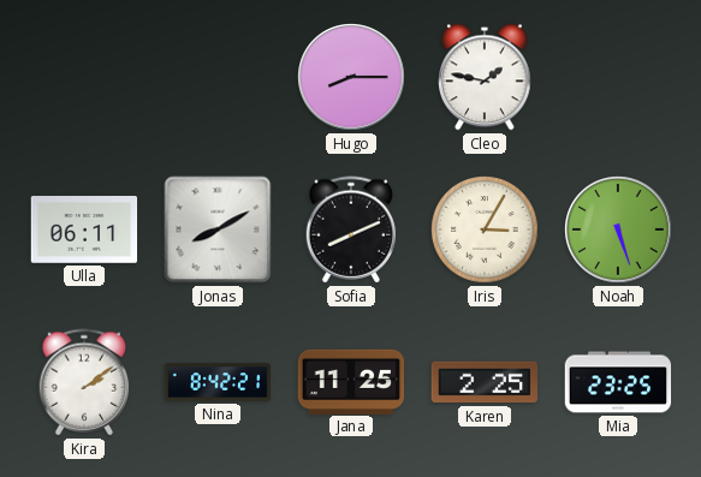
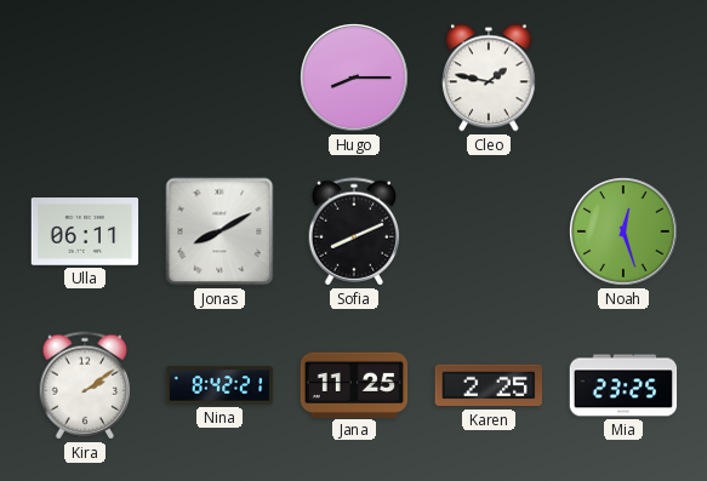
Iris: 3:05 -> none
Noah: 5:27 -> 12:27
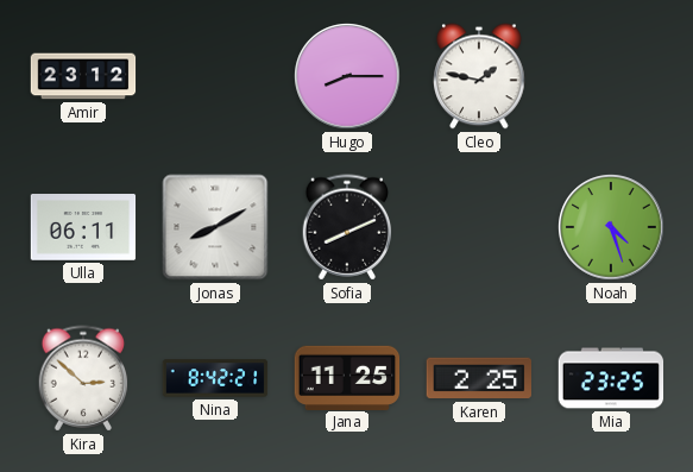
Amir: none -> 23:12
Noah: 12:27 -> 4:27
Kira: 2:09 -> 2:52
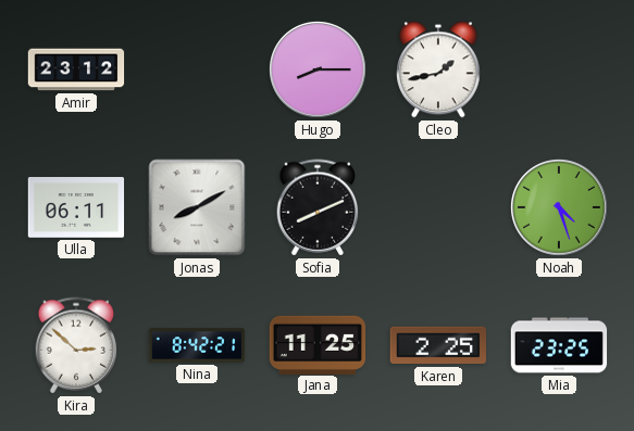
Cleo: 1:47 -> 1:43
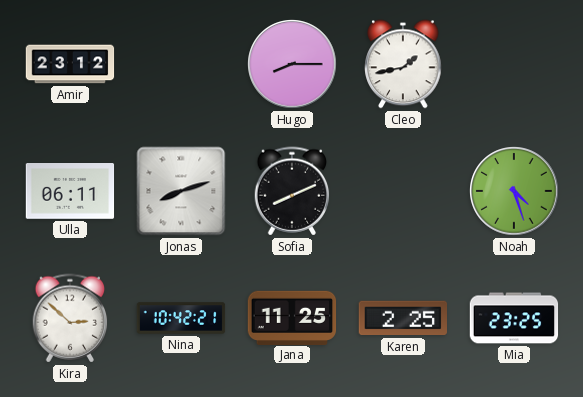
Jonas: 8:10 -> 8:12
Nina: 8:42 -> 10:42
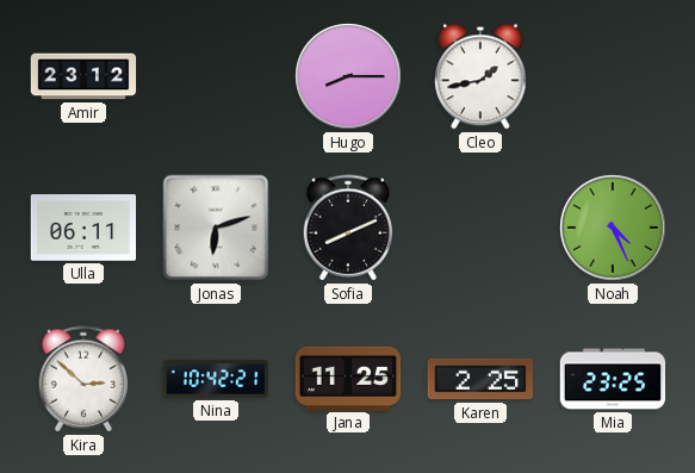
Jonas: 8:12 -> 6:12
Noah: 4:27 -> 4:26
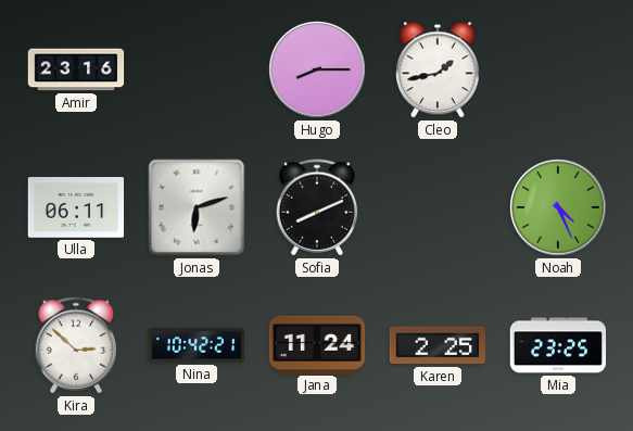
Amir: 23:12 -> 23:16
Jana: 11:25 -> 11:24
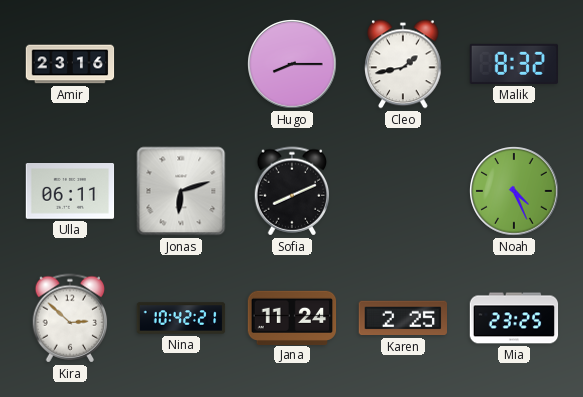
Malik: none -> 8:32
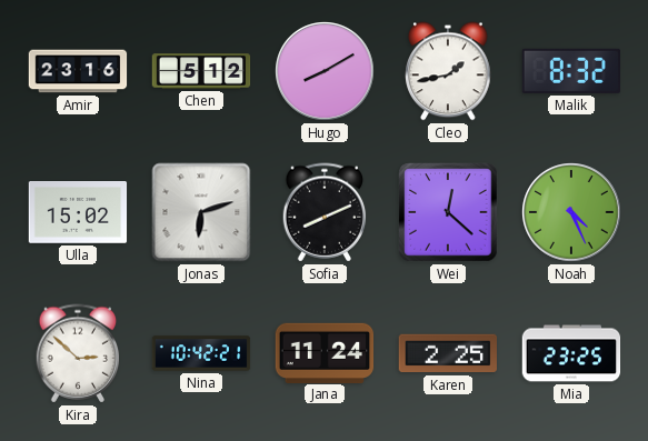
Chen: none -> 5:12
Hugo: 8:15 -> 8:10
Ulla: 06:11 -> 15:02
Wei: none -> 12:22
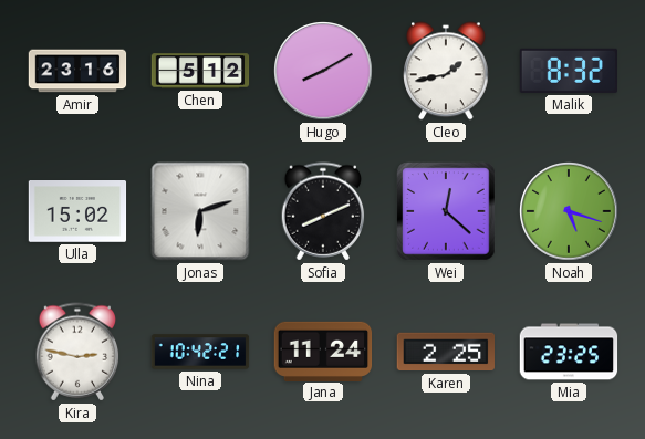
Noah: 4:26 -> 5:18
Kira: 2:52 -> 2:47
